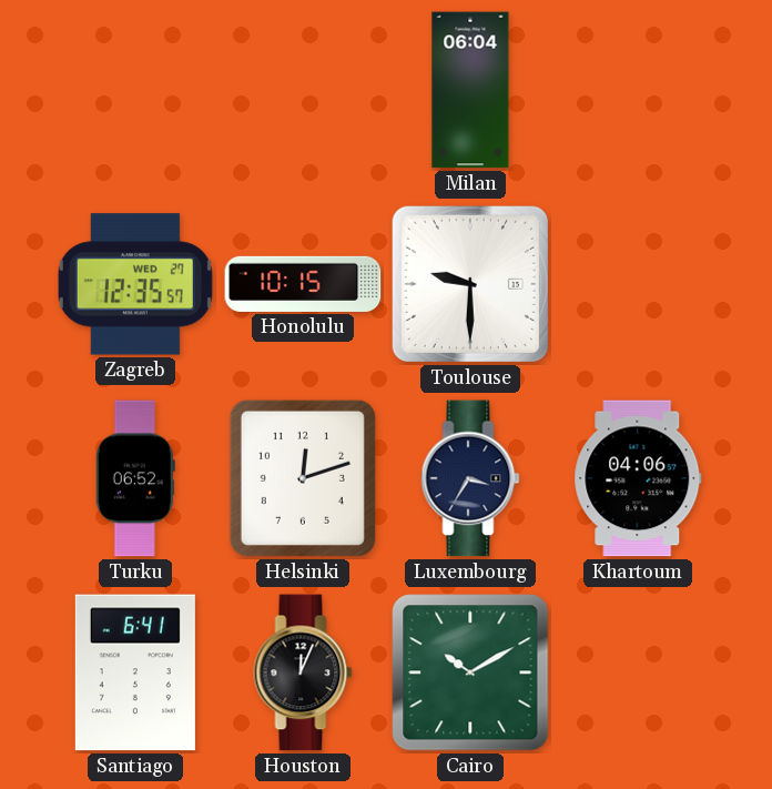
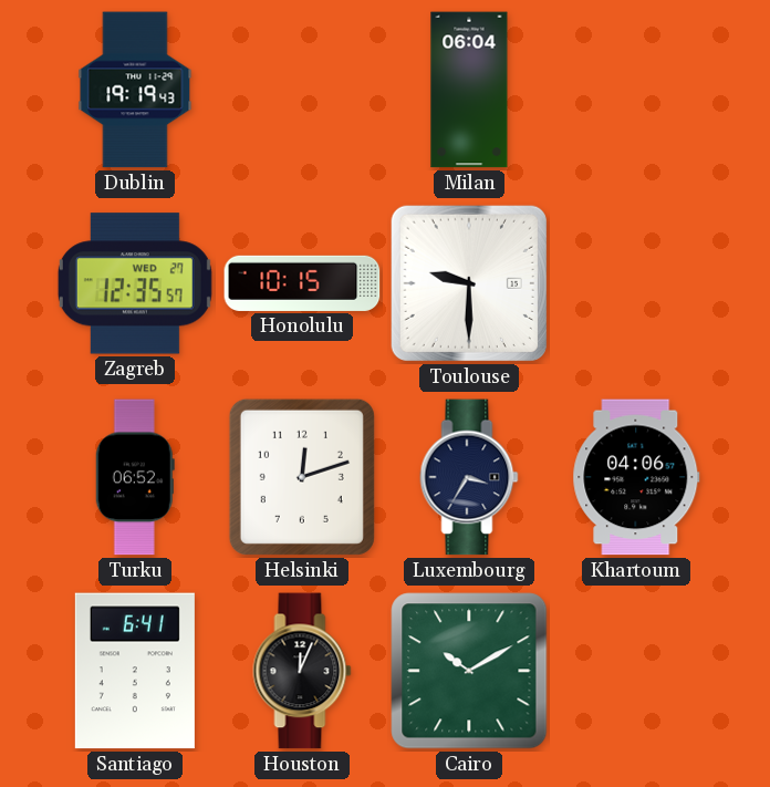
Dublin: none -> 19:19
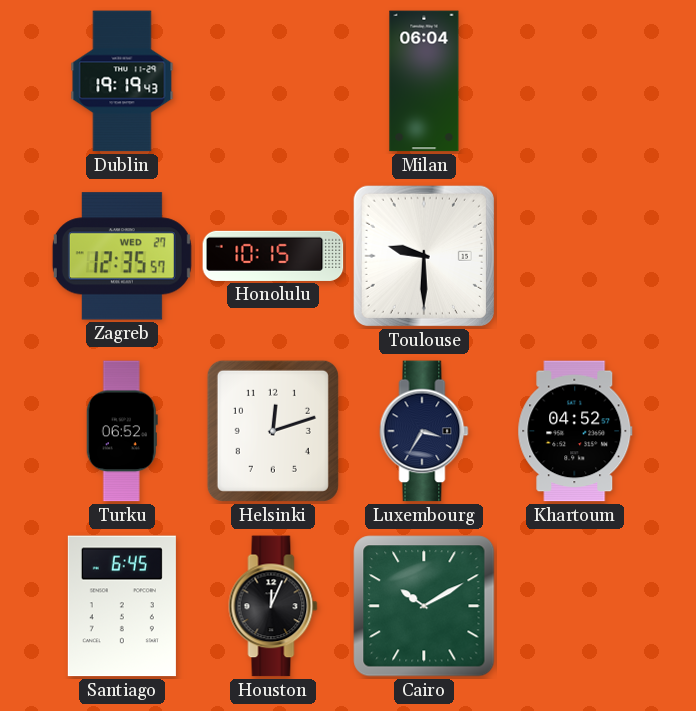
Khartoum: 04:06 -> 04:52
Santiago: 6:41 -> 6:45
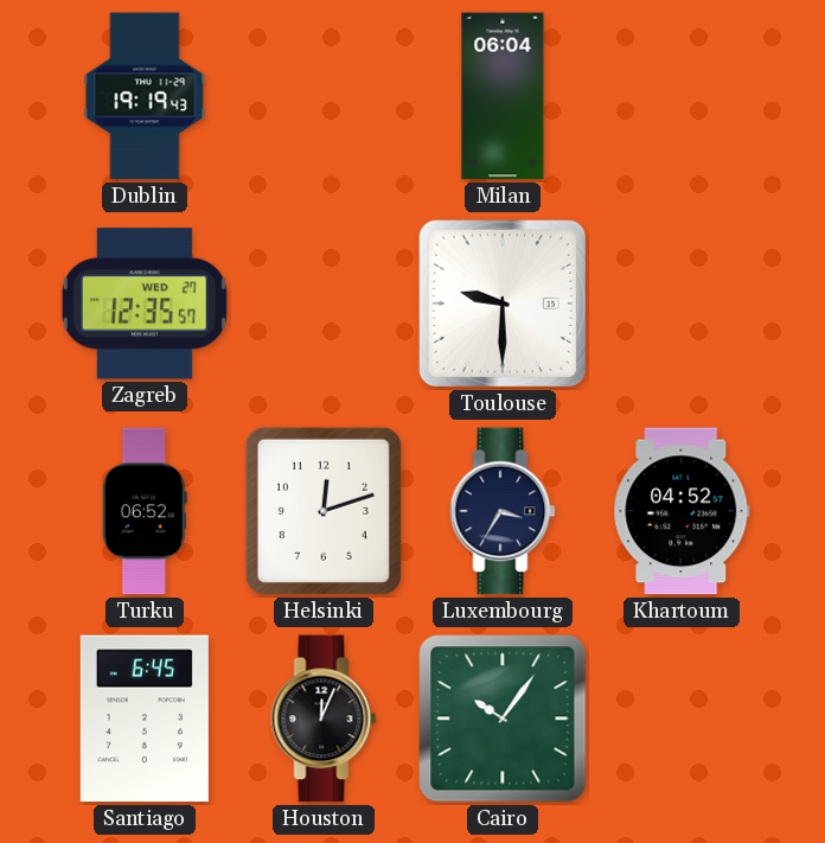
Honolulu: 10:15 -> none
Cairo: 10:10 -> 10:06
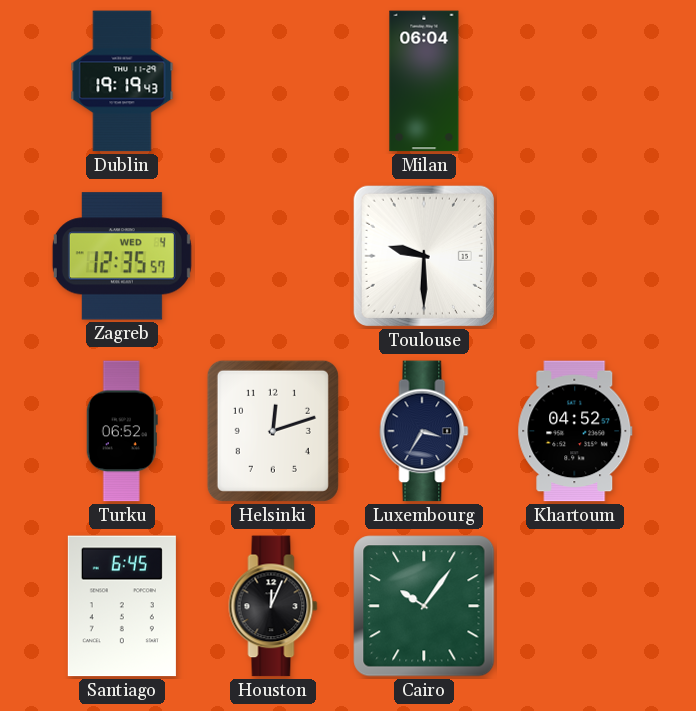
Zagreb date: WED 27 -> WED 4
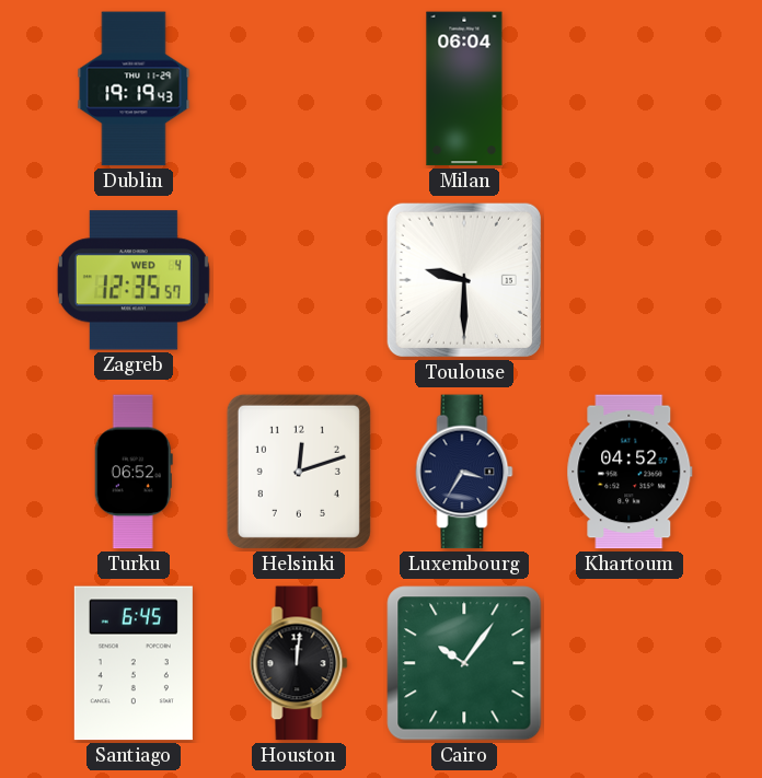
Houston: 12:04 -> 12:01
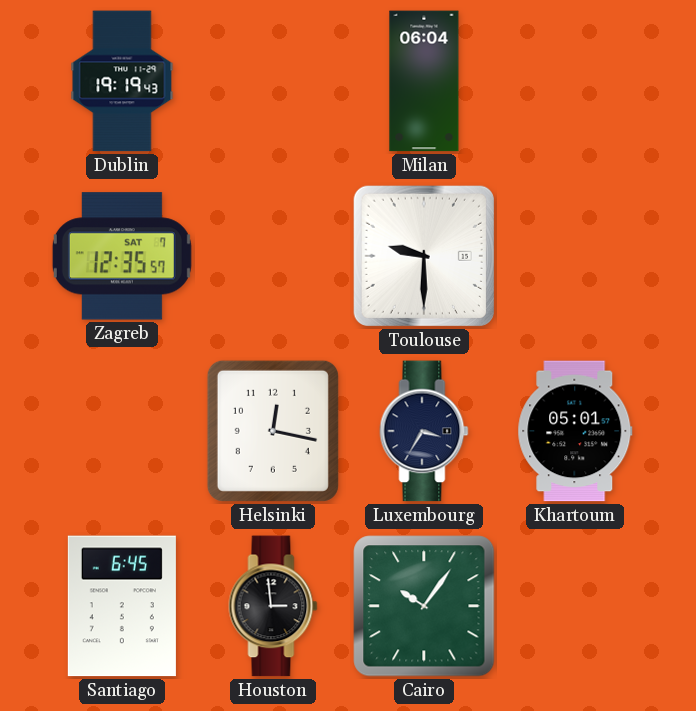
Zagreb date: WED 4 -> SAT 7
Turku: 06:52 -> none
Helsinki: 12:12 -> 12:17
Khartoum: 04:52 -> 05:01
Houston: 12:01 -> 2:59
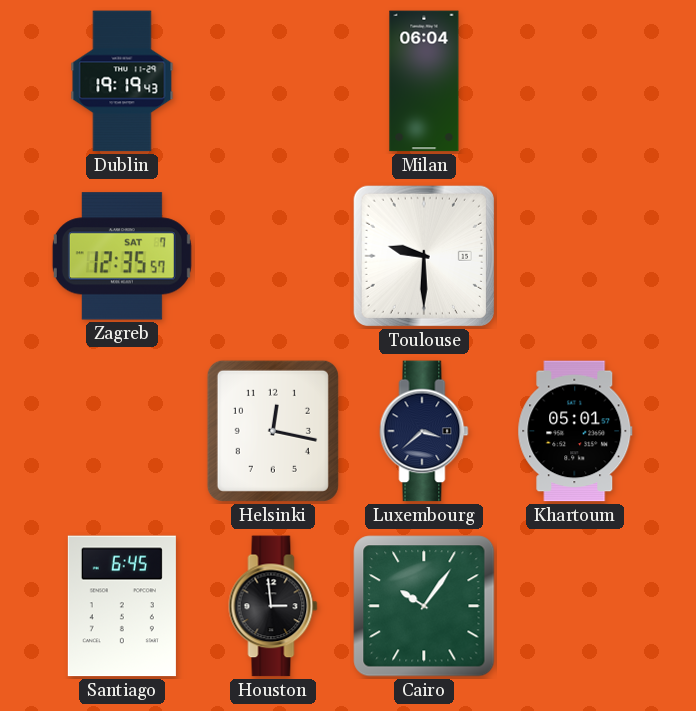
Luxembourg: 3:35 -> 3:38
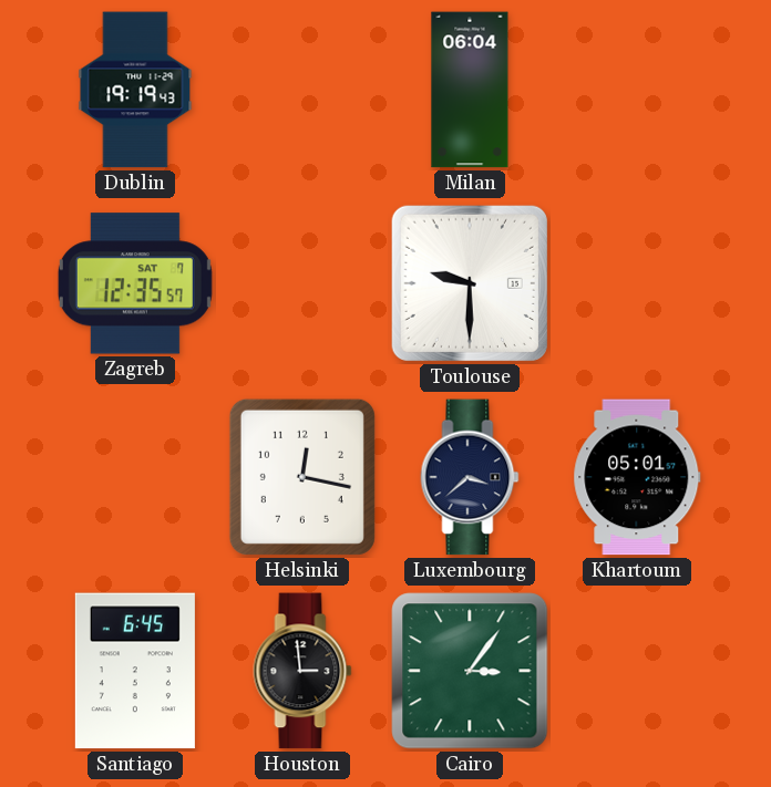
Cairo: 10:06 -> 3:06
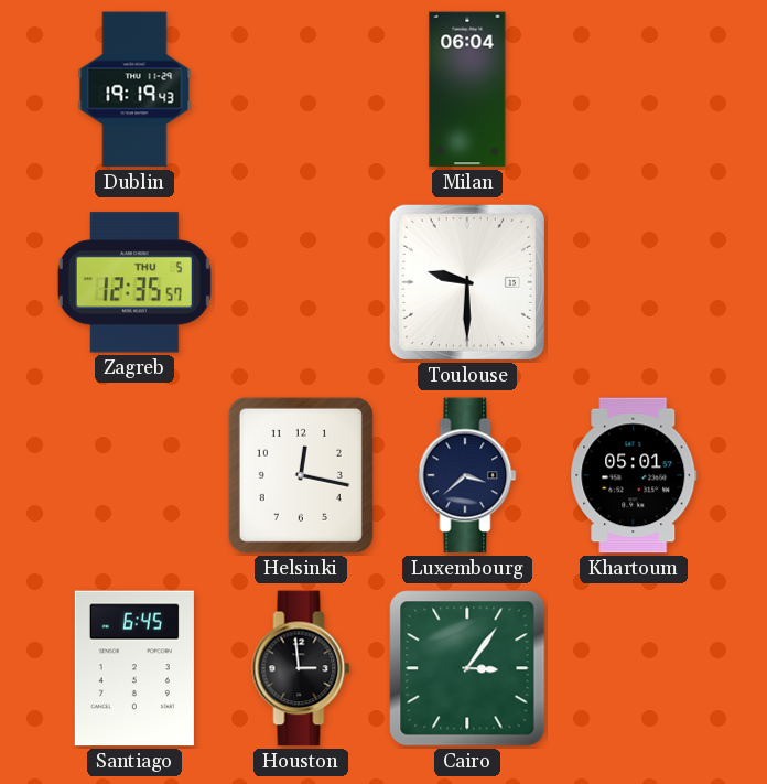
Zagreb date: SAT 7 -> THU 5
